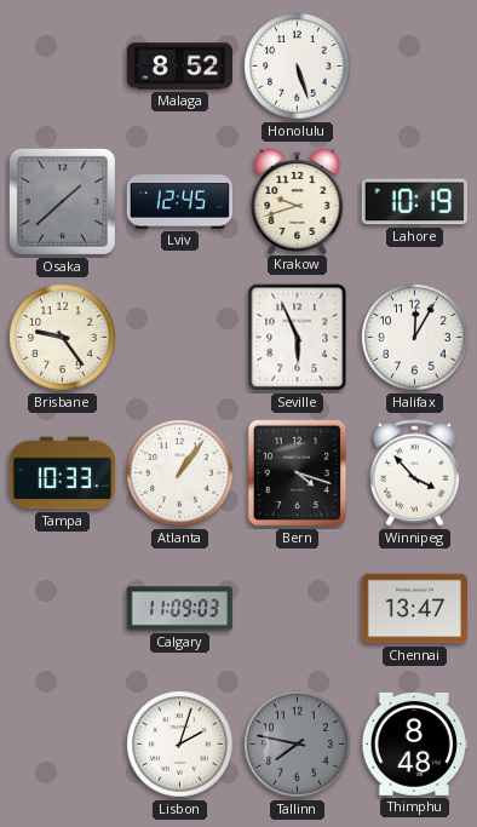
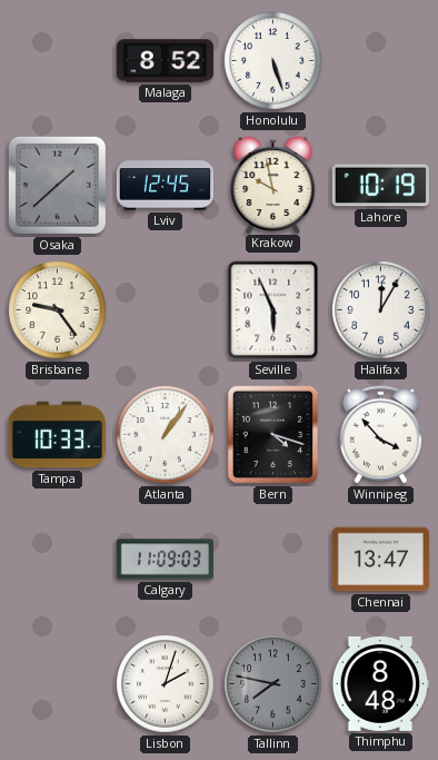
Krakow: 9:42 -> 9:58
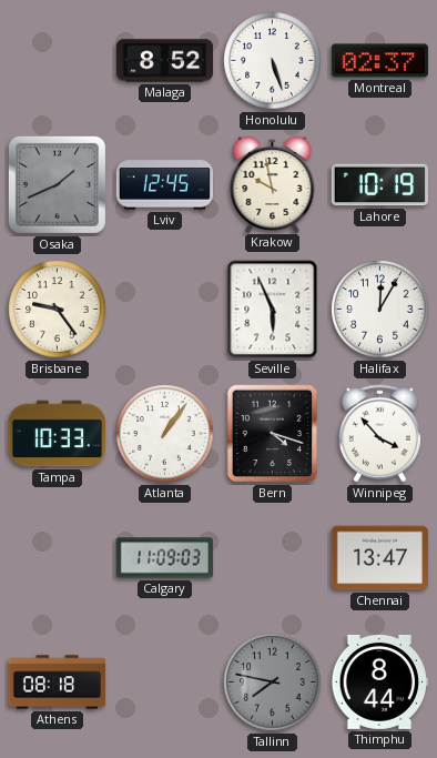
Montreal: none -> 02:37
Osaka: 1:38 -> 1:41
Athens: none -> 08:18
Lisbon: 2:03 -> none
Thimphu: 8:48 -> 8:44
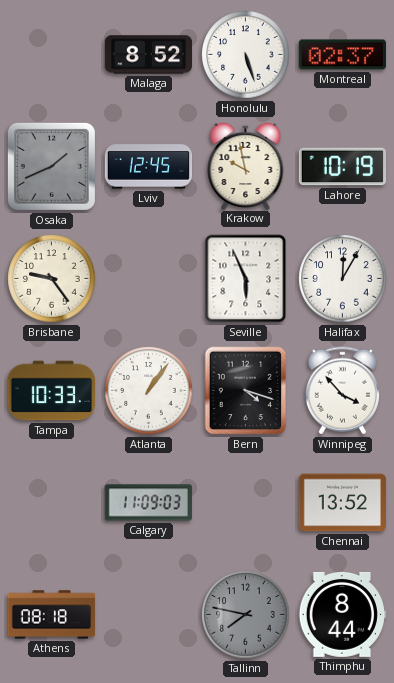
Chennai: 13:47 -> 13:52
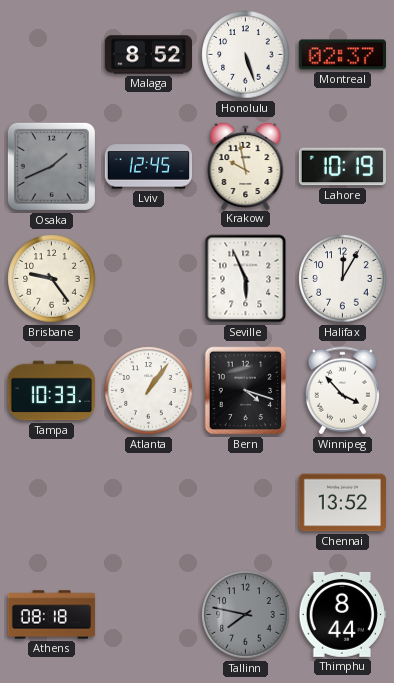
Calgary: 11:09 -> none
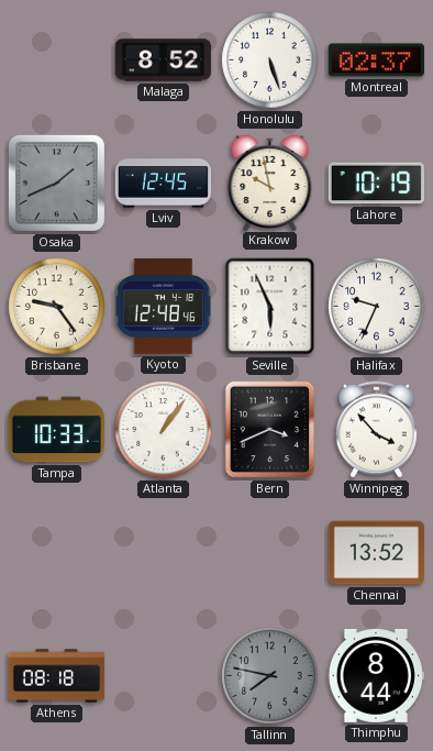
Kyoto: none -> 12:48
Halifax: 12:05 -> 9:34
Bern: 4:18 -> 3:41
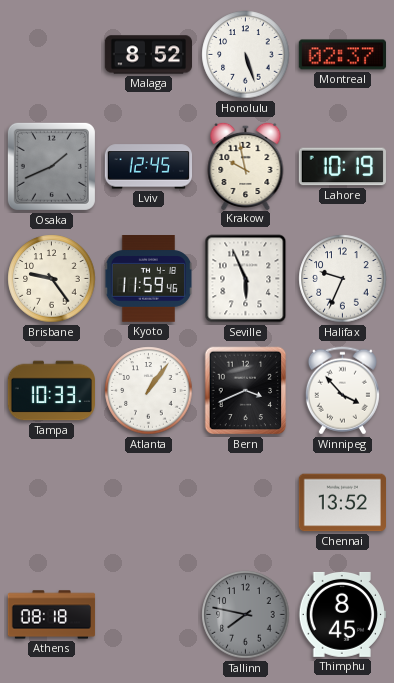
Kyoto: 12:48 -> 11:59
Thimphu: 8:44 -> 8:45
